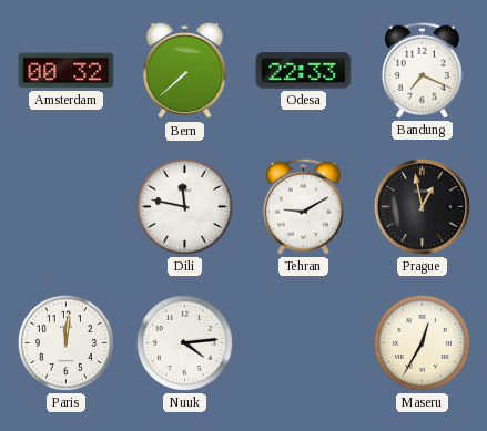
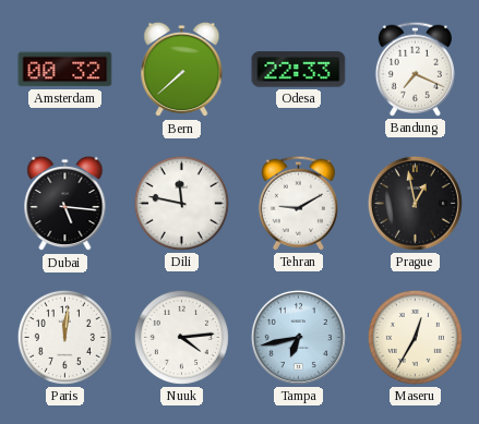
Dubai: none -> 5:16
Tampa: none -> 6:43
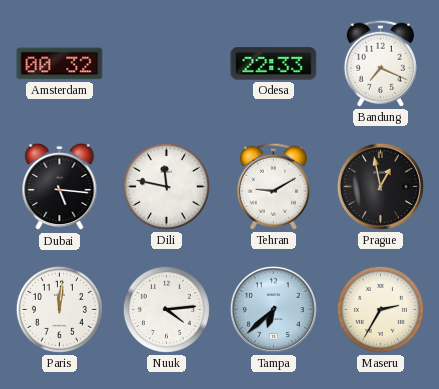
Bern: 7:38 -> none
Tampa: 6:43 -> 6:38
Maseru: 12:35 -> 2:35
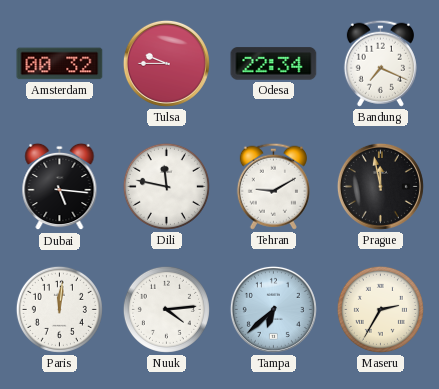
Tulsa: none -> 9:45
Odesa: 22:33 -> 22:34
Prague: 12:58 -> 11:58
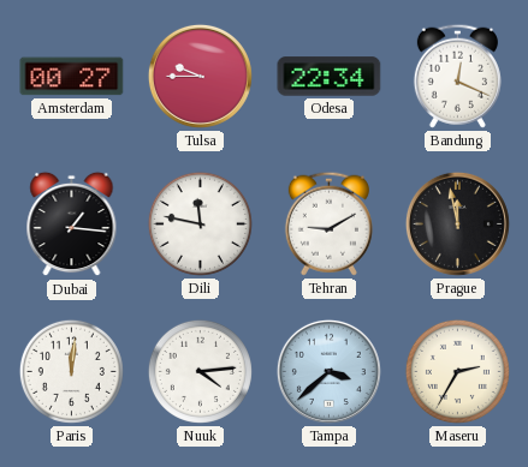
Amsterdam: 00:32 -> 00:27
Bandung: 7:19 -> 12:19
Dubai: 5:16 -> 1:16
Tampa: 6:38 -> 3:38
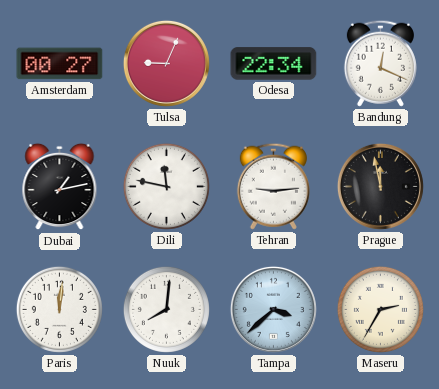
Tulsa: 9:45 -> 9:04
Dubai: 1:16 -> 1:13
Tehran: 9:10 -> 9:14
Nuuk: 4:14 -> 8:01
